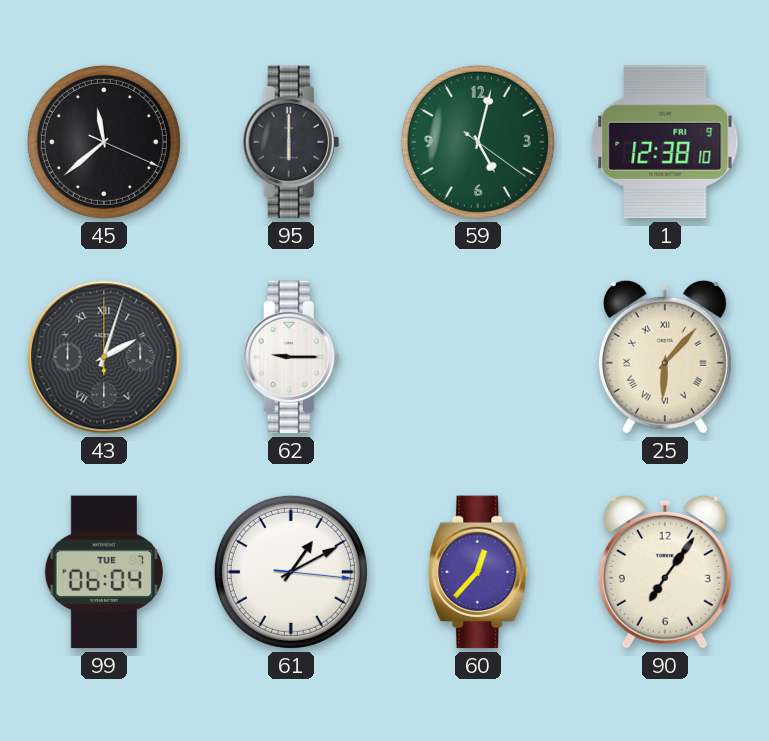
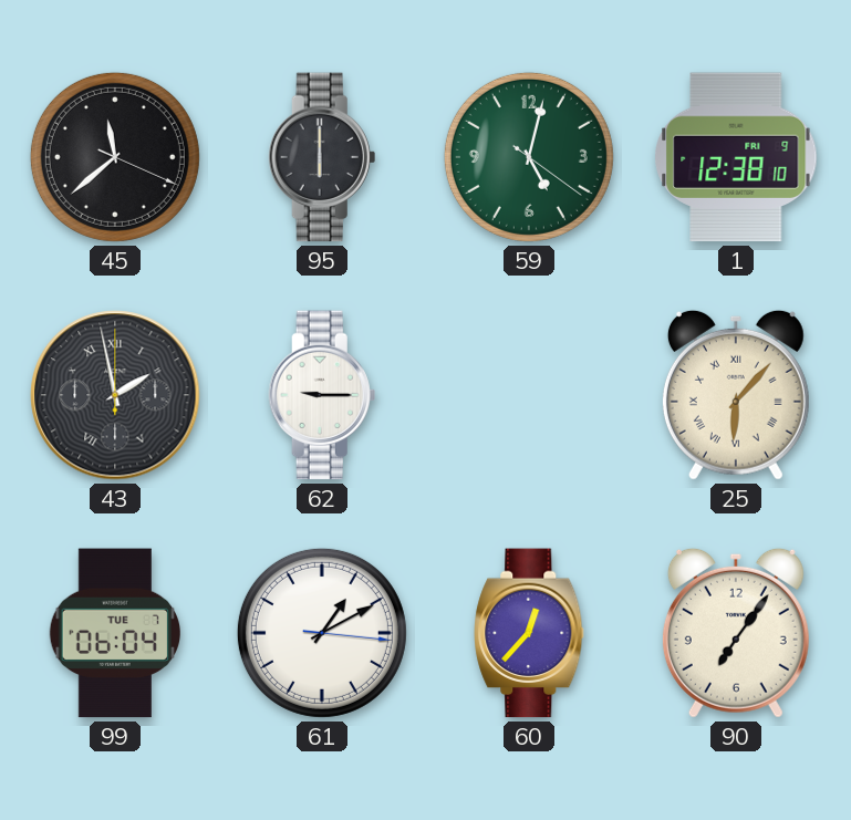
43: 2:03 -> 1:58
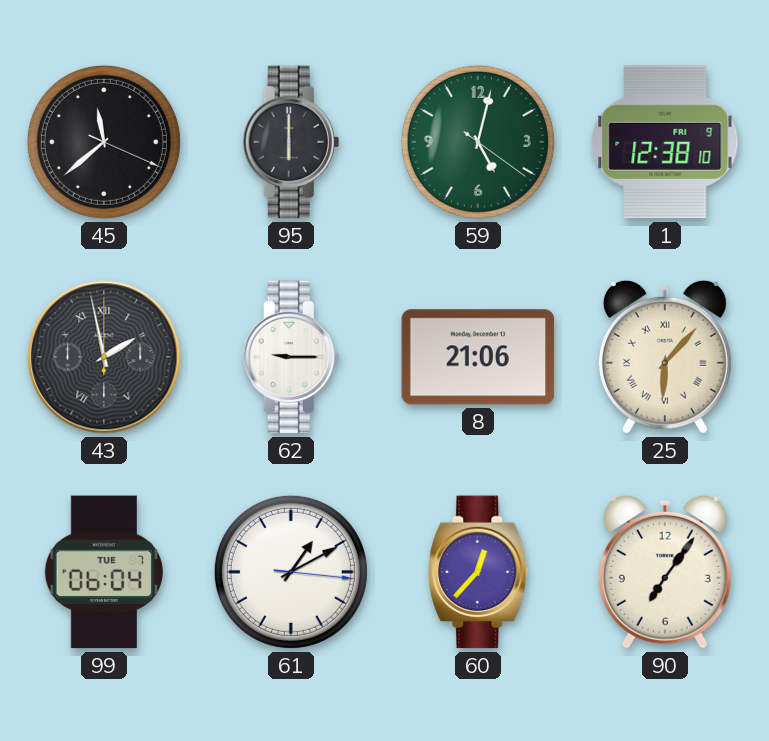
8: none -> 21:06
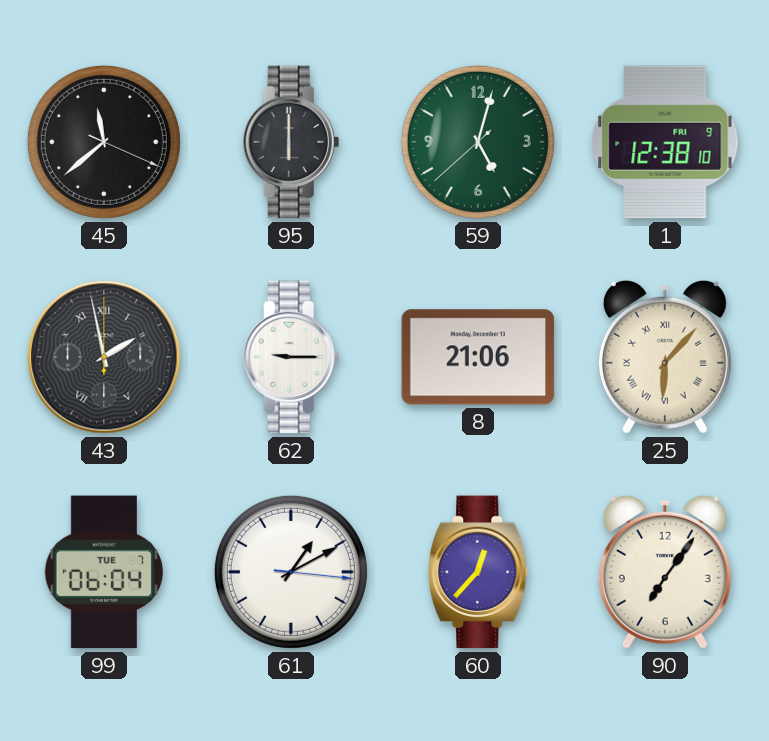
59: 5:02:21 -> 5:02:38
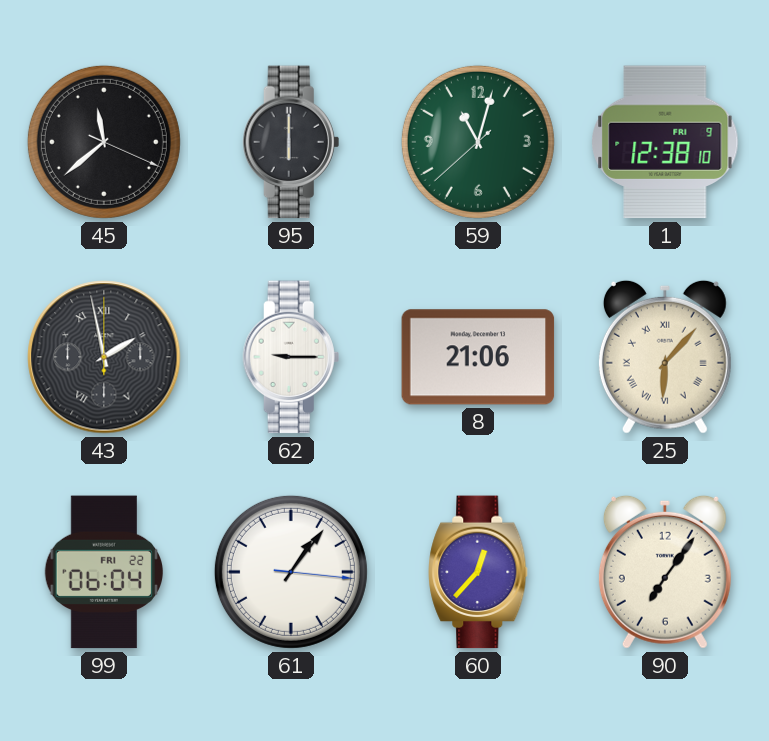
59: 5:02 -> 11:02
99 date: TUE 7 -> FRI 22
61: 1:10 -> 1:06
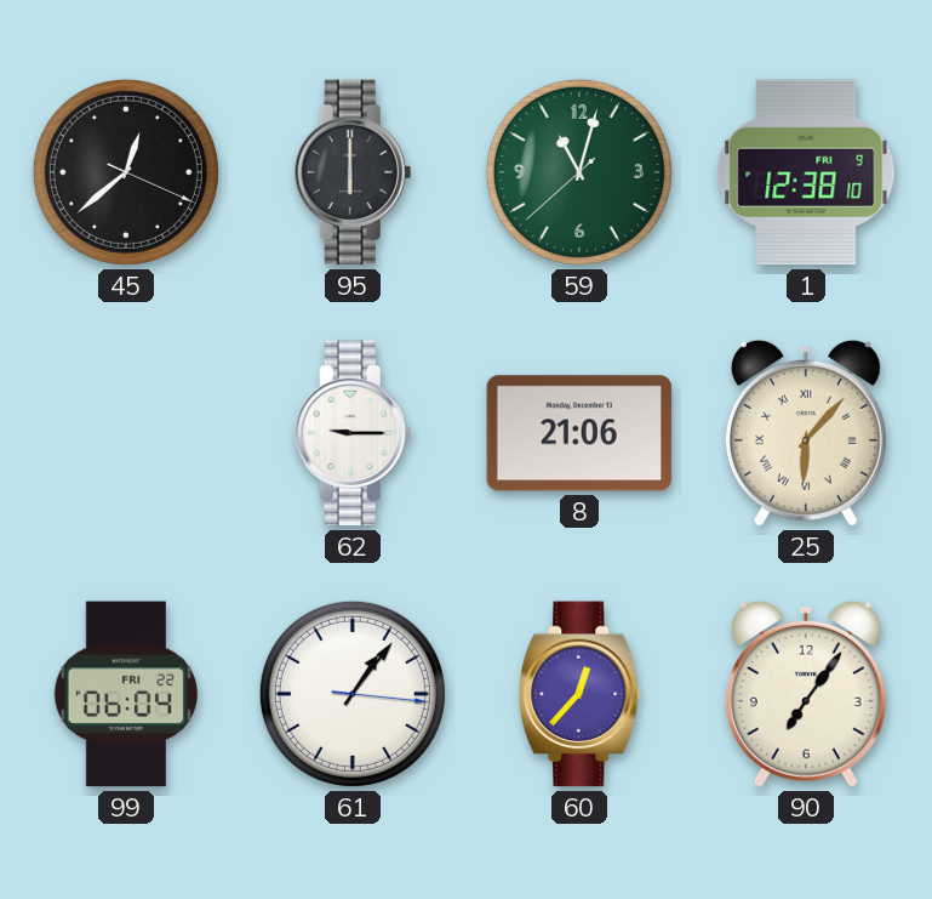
45: 11:38 -> 12:38
43: 1:58 -> none
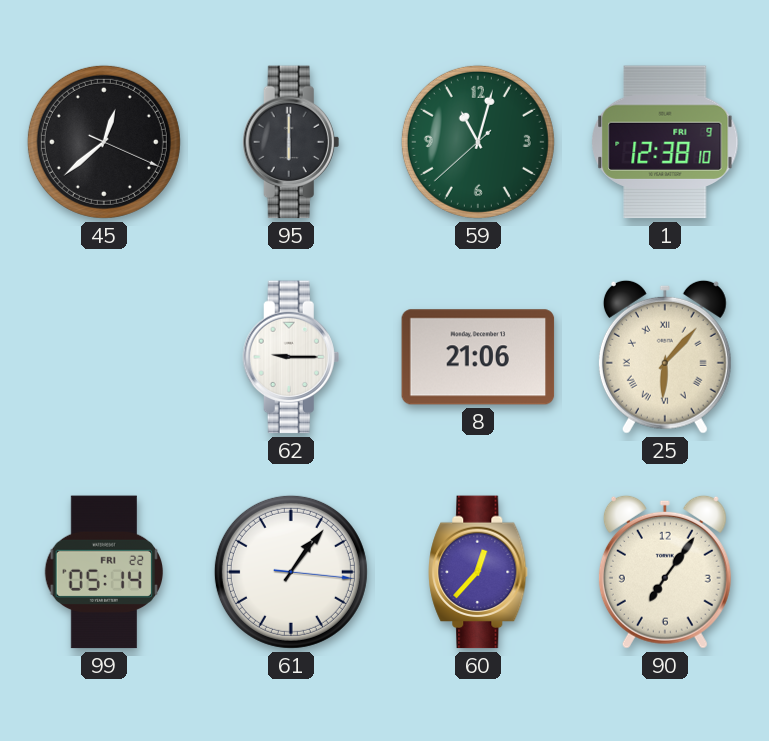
99: 06:04 -> 05:14
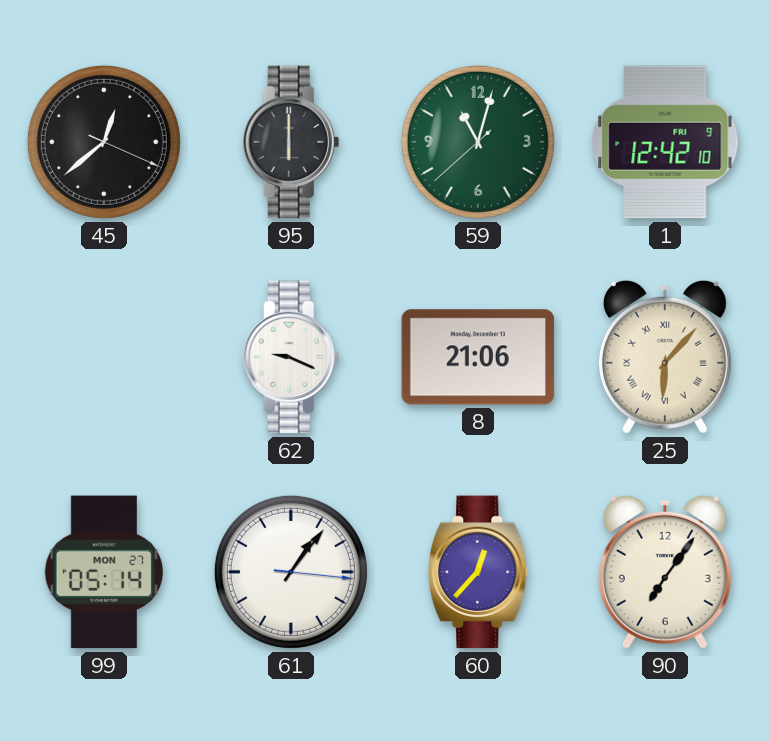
1: 12:38 -> 12:42
62: 9:15 -> 9:19
99 date: FRI 22 -> MON 27
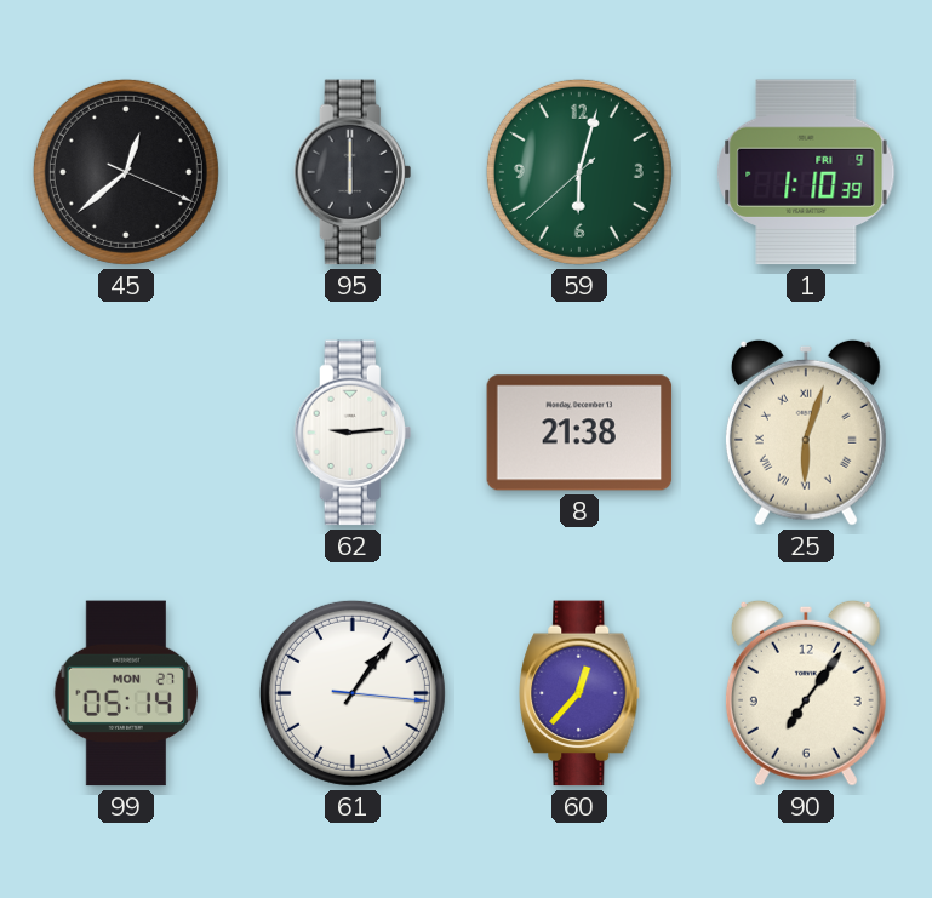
59: 11:02 -> 6:02
1: 12:42 -> 1:10
62: 9:19 -> 9:14
8: 21:06 -> 21:38
25: 6:07 -> 6:03
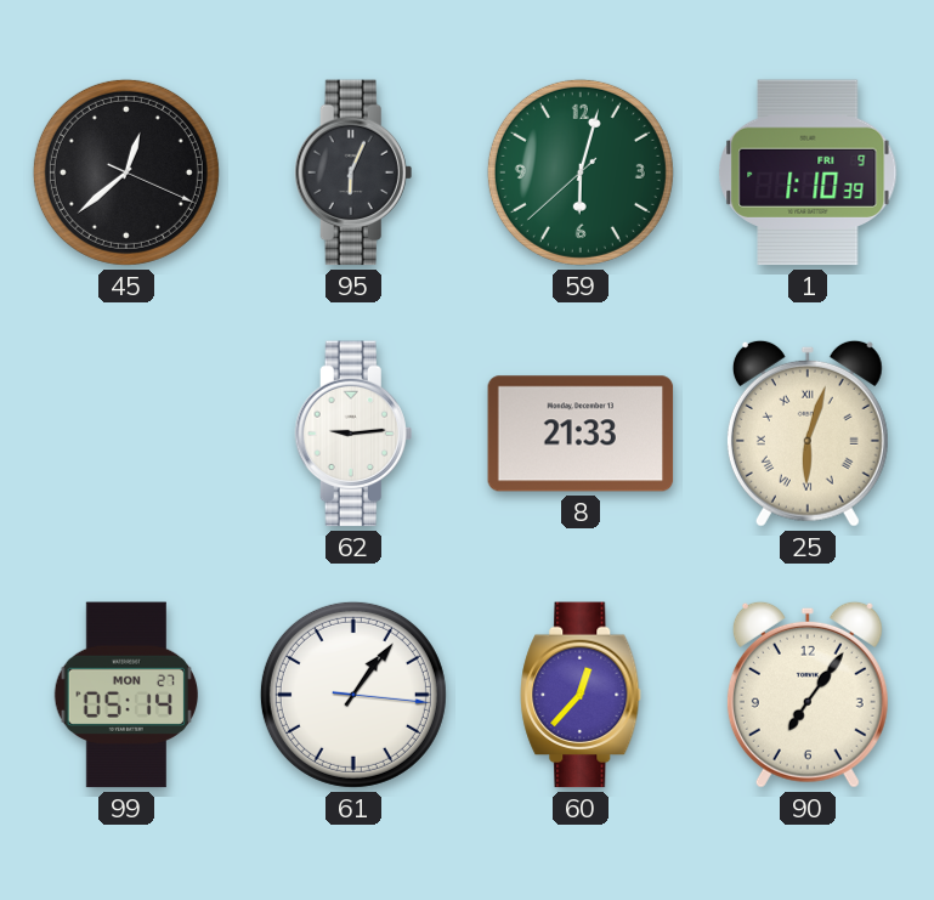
95: 6:00 -> 6:04
8: 21:38 -> 21:33
